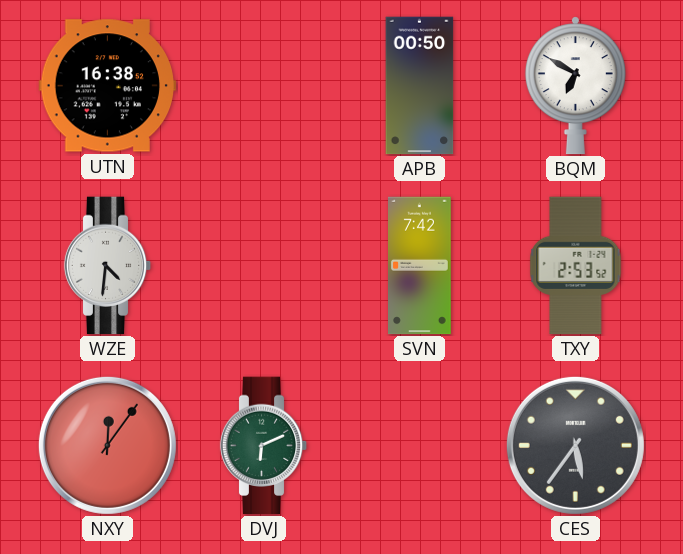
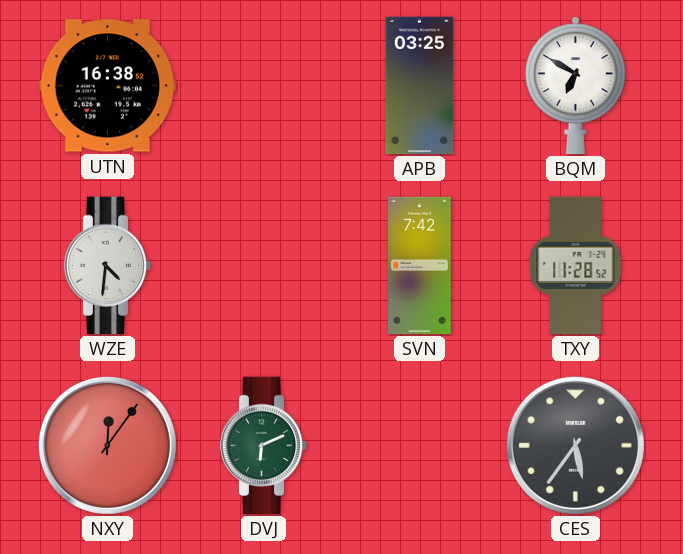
APB: 00:50 -> 03:25
TXY: 2:53 -> 11:28
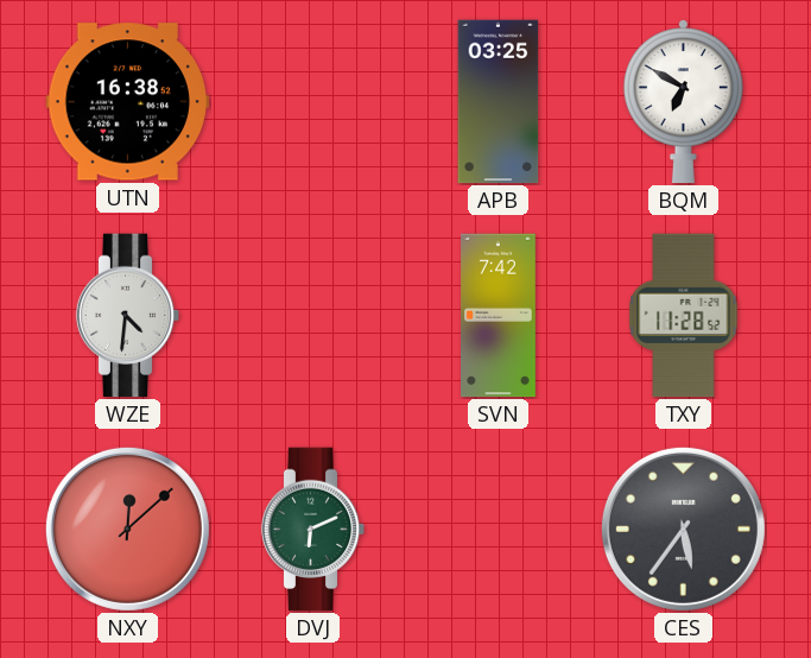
NXY: 12:06 -> 12:08
